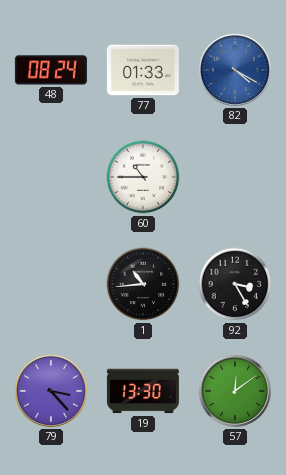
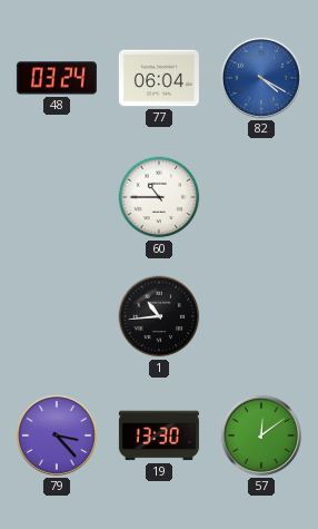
48: 08:24 -> 03:24
77: 01:33 -> 06:04
92: 3:25 -> none
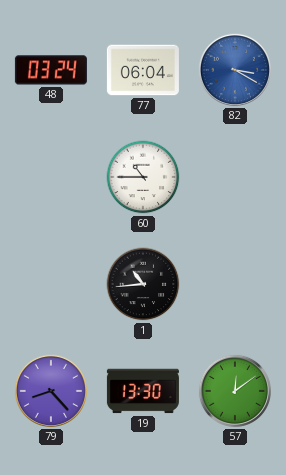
82: 4:20 -> 3:20
79: 3:23 -> 8:23
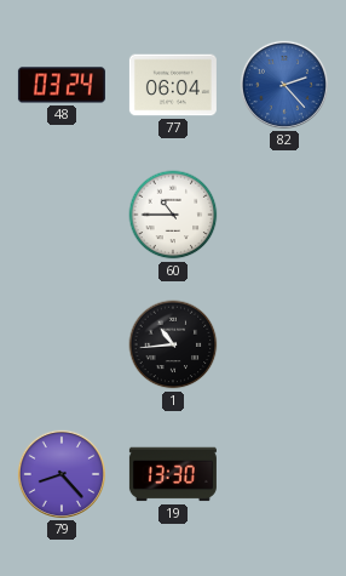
82: 3:20 -> 2:23
57: 12:09 -> none
